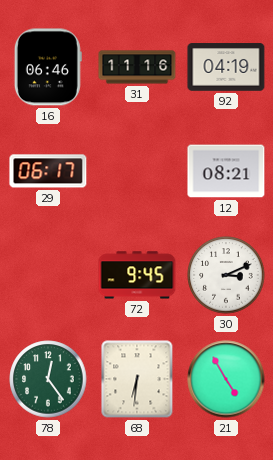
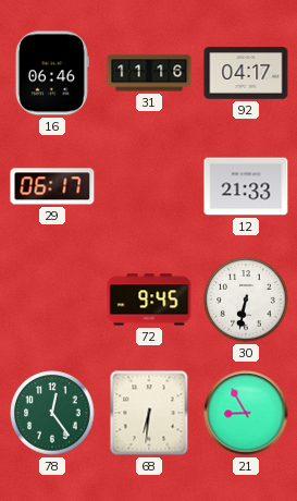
92: 04:19 -> 04:17
12: 08:21 -> 21:33
30: 3:11 -> 6:32
21: 4:55 -> 8:55
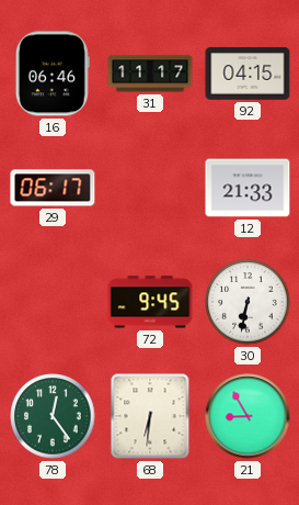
31: 11:16 -> 11:17
92: 04:17 -> 04:15
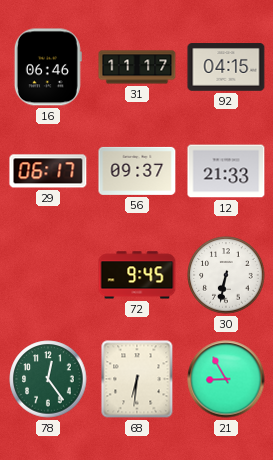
56: none -> 09:37
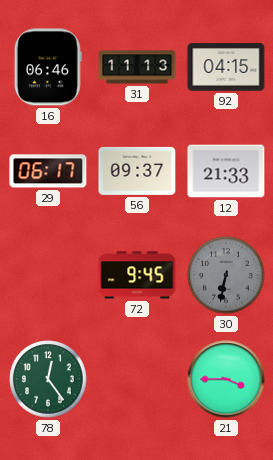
31: 11:17 -> 11:13
30 dial: white -> grey
68: 6:31 -> none
21: 8:55 -> 3:45
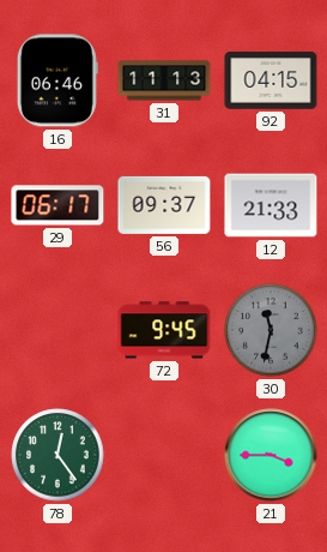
30: 6:32 -> 11:32
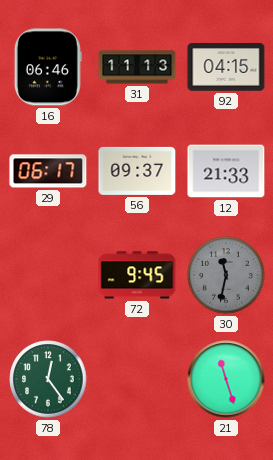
21: 3:45 -> 11:27
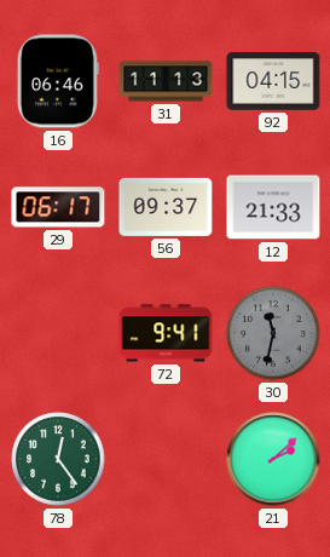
72: 9:45 -> 9:41
21: 11:27 -> 2:08
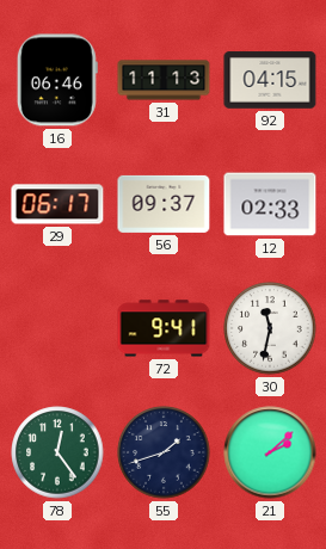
12: 21:33 -> 02:33
30 dial: grey -> white
55: none -> 1:42
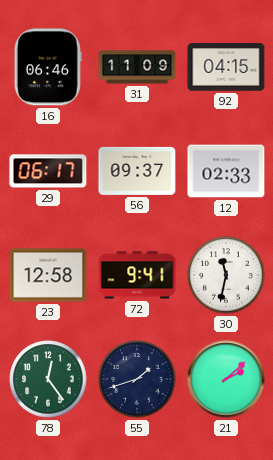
31: 11:13 -> 11:09
23: none -> 12:58
